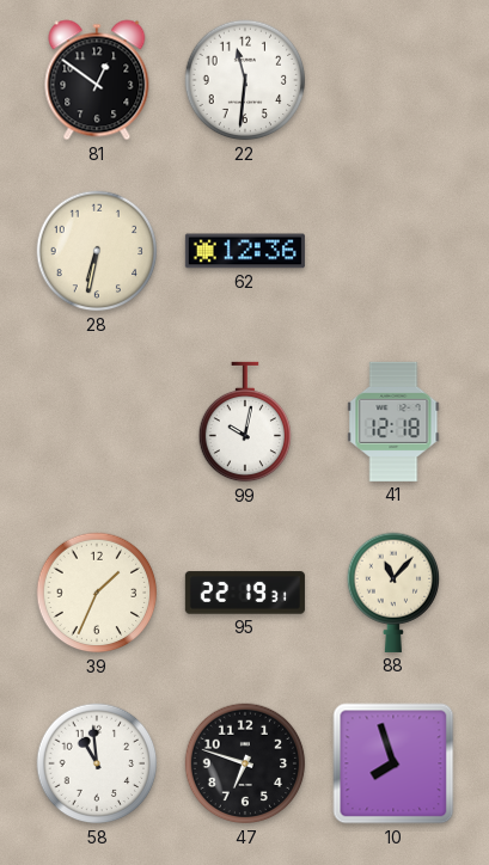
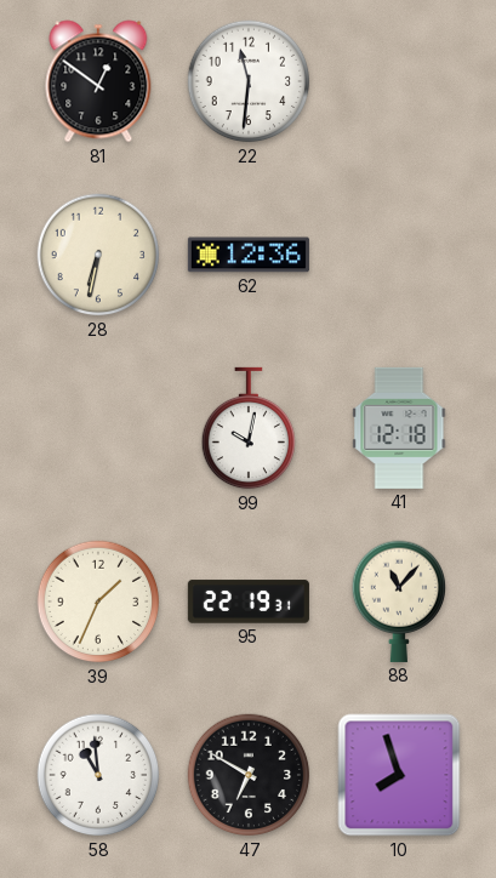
47: 6:48 -> 6:50
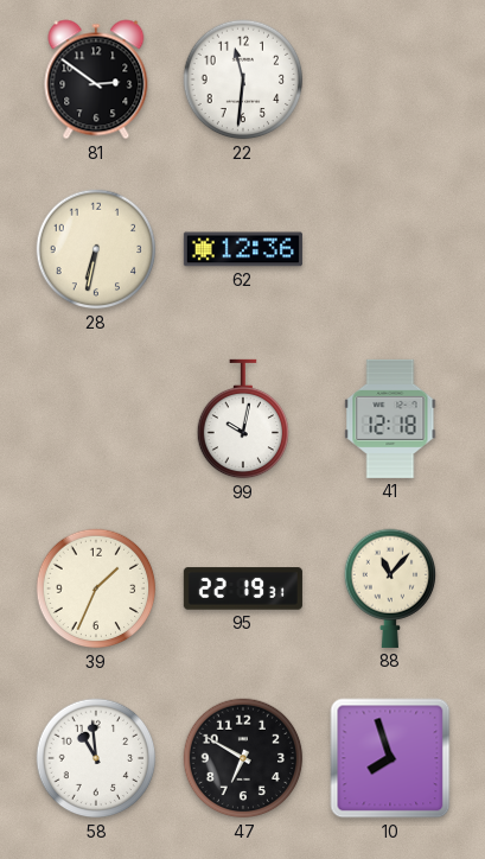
81: 12:51 -> 2:51
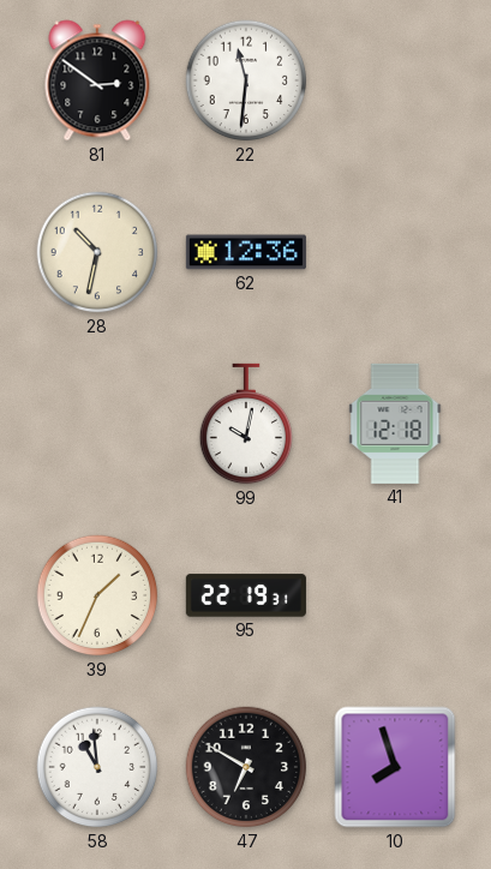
28: 6:32 -> 10:32
88: 11:07 -> none
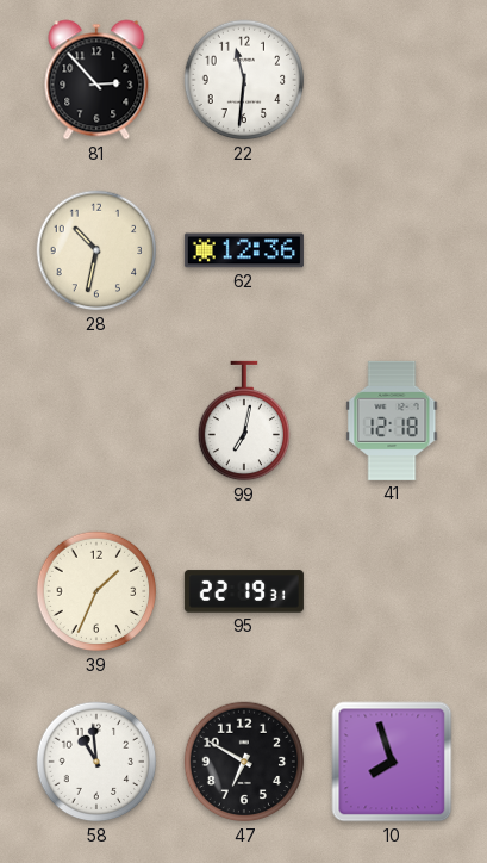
81: 2:51 -> 2:53
99: 10:02 -> 7:02
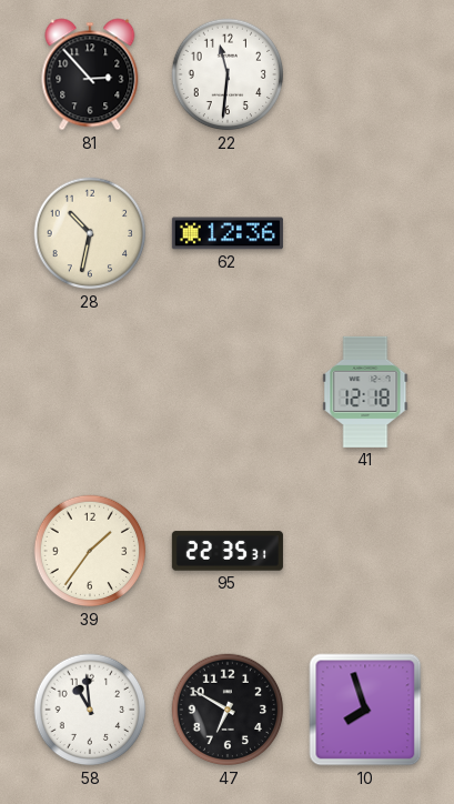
99: 7:02 -> none
39: 1:34 -> 1:36
95: 22:19 -> 22:35
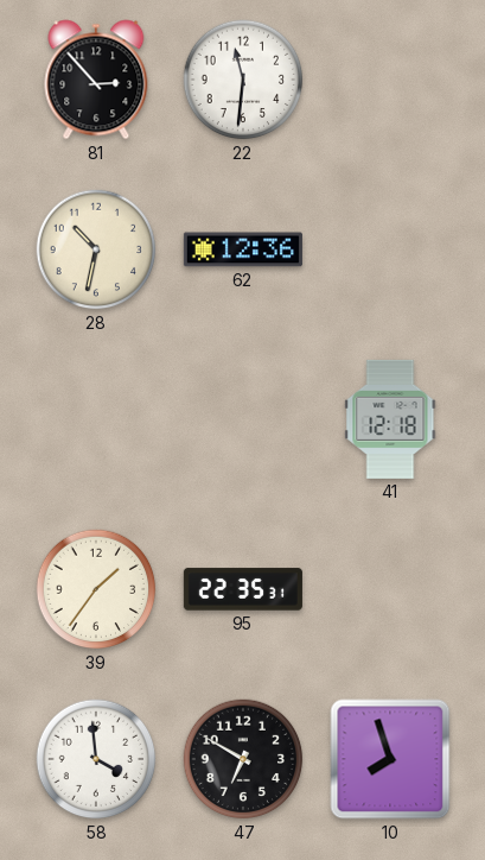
58: 10:59 -> 3:59
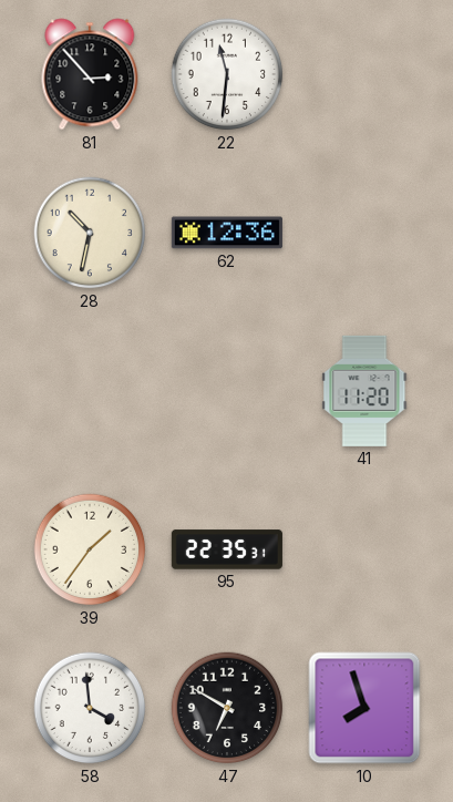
41: 12:18 -> 11:20
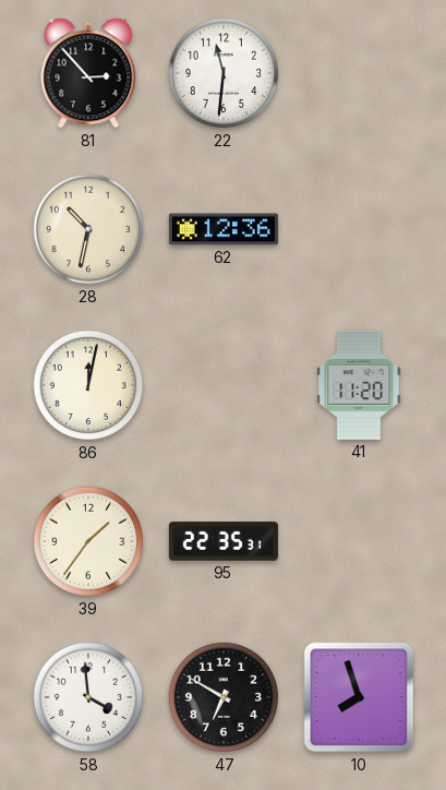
86: none -> 12:02
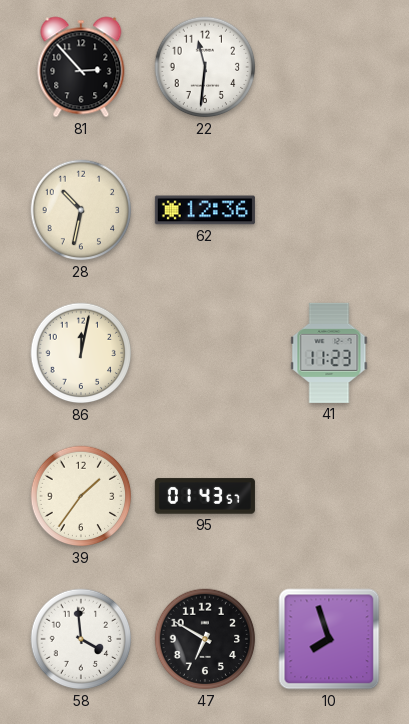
41: 11:20 -> 11:23
95: 22:35 -> 01:43
